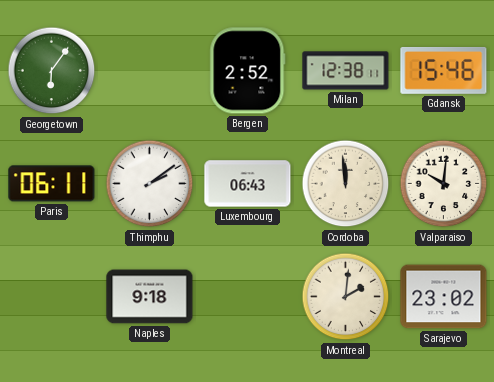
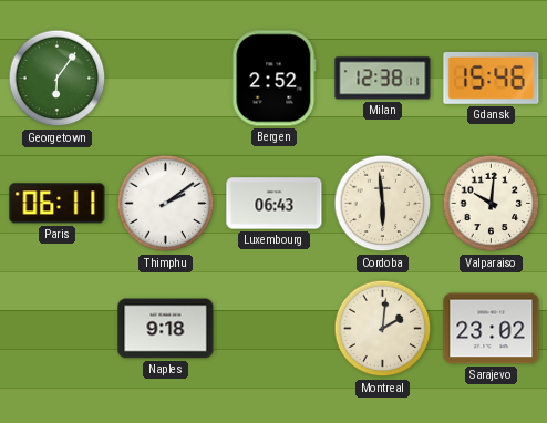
Cordoba: 11:59 -> 5:59
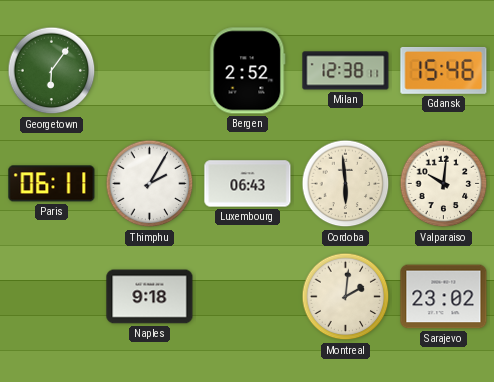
Thimphu: 2:09 -> 2:05
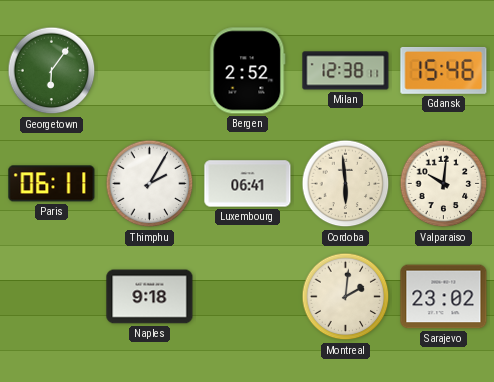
Luxembourg: 06:43 -> 06:41
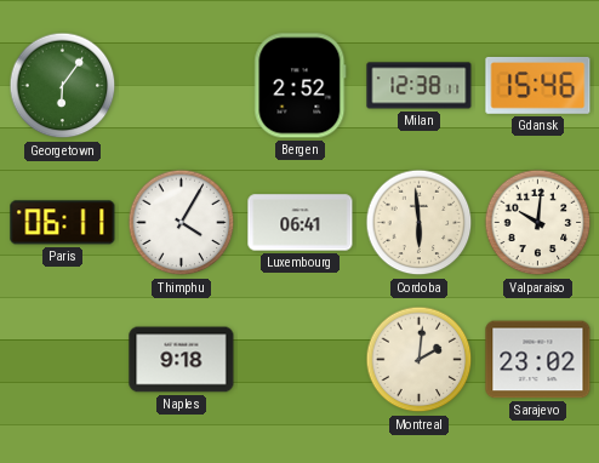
Thimphu: 2:05 -> 4:05
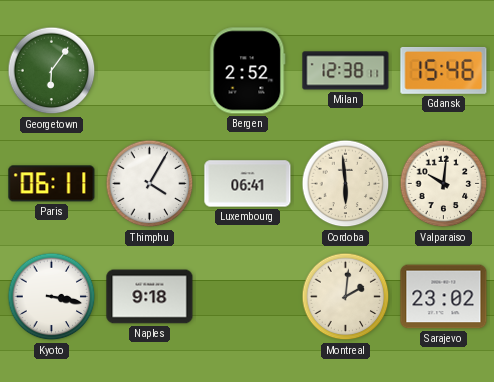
Kyoto: none -> 3:17
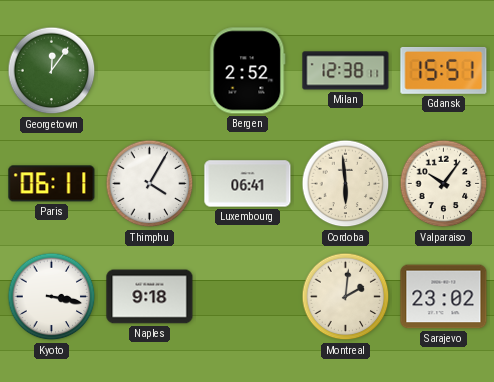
Georgetown: 6:06 -> 12:06
Gdansk: 15:46 -> 15:51
Valparaiso: 10:01 -> 10:06
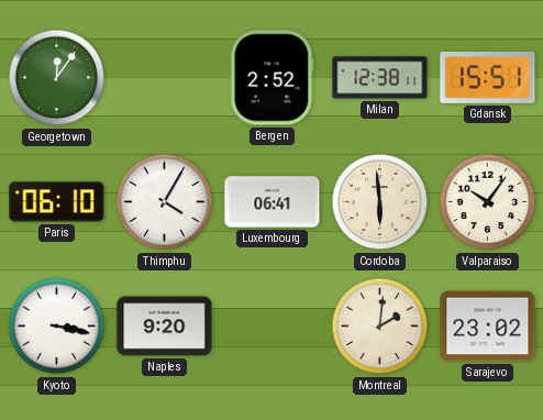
Paris: 06:11 -> 06:10
Naples: 9:18 -> 9:20
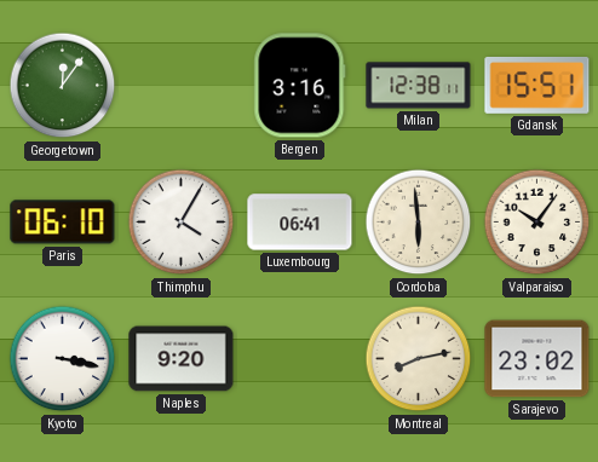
Bergen: 2:52 -> 3:16
Montreal: 2:01 -> 8:13
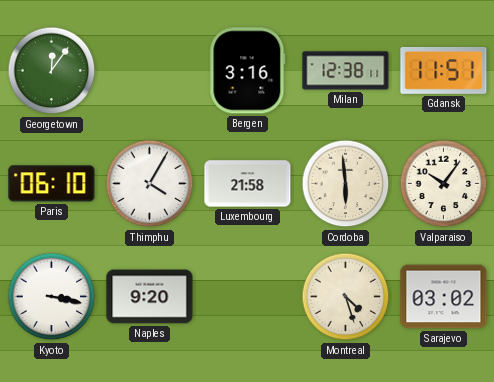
Gdansk: 15:51 -> 11:51
Luxembourg: 06:41 -> 21:58
Montreal: 8:13 -> 4:27
Sarajevo: 23:02 -> 03:02
